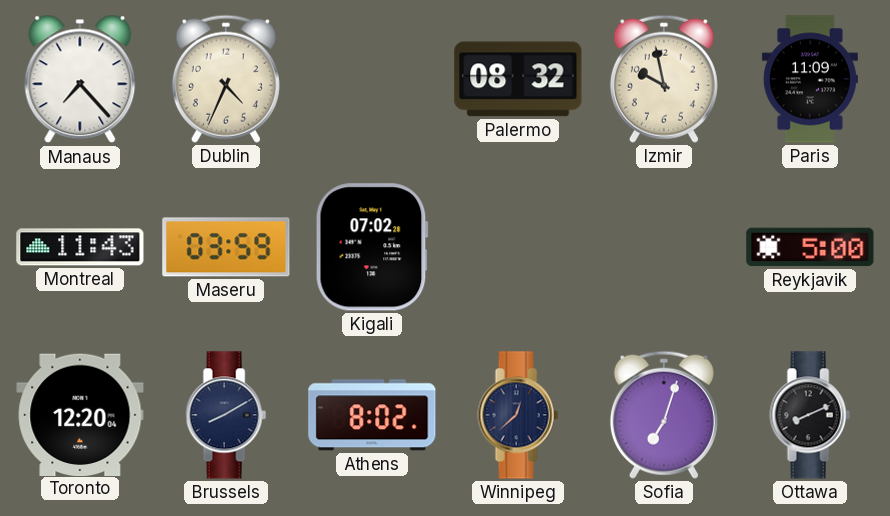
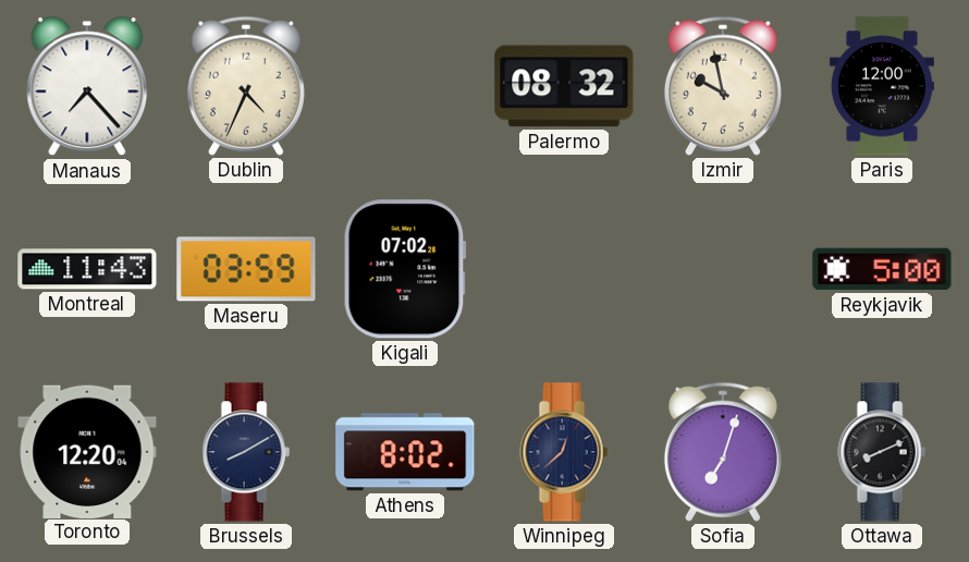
Paris: 11:09 -> 12:00
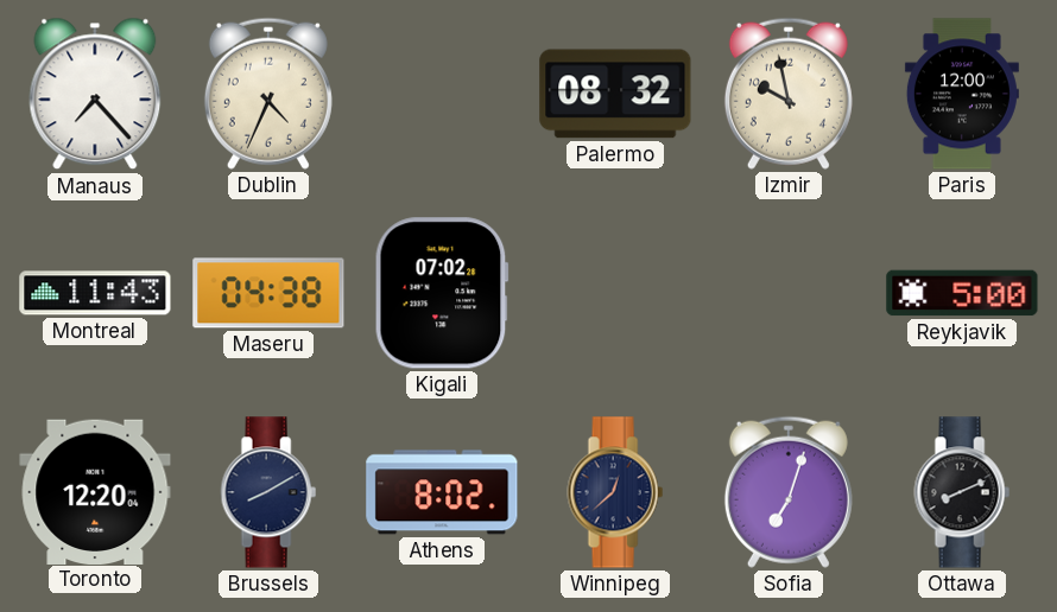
Maseru: 03:59 -> 04:38
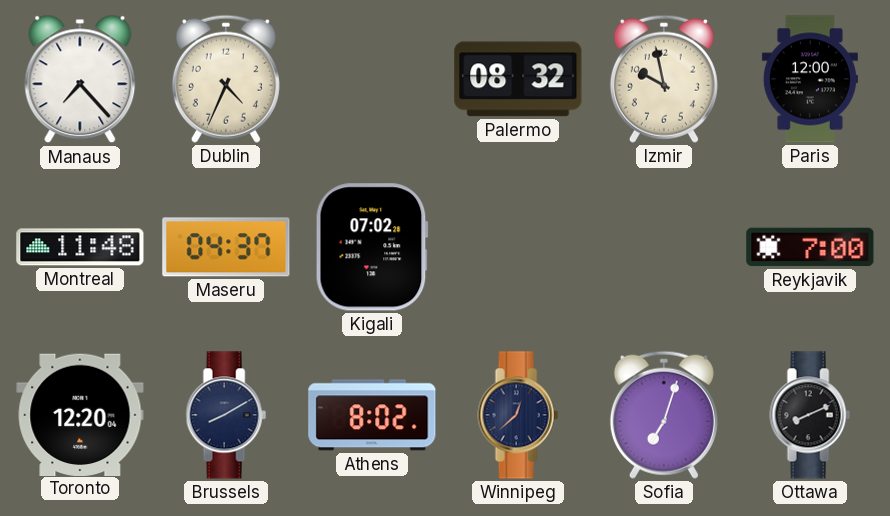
Montreal: 11:43 -> 11:48
Maseru: 04:38 -> 04:37
Reykjavik: 5:00 -> 7:00
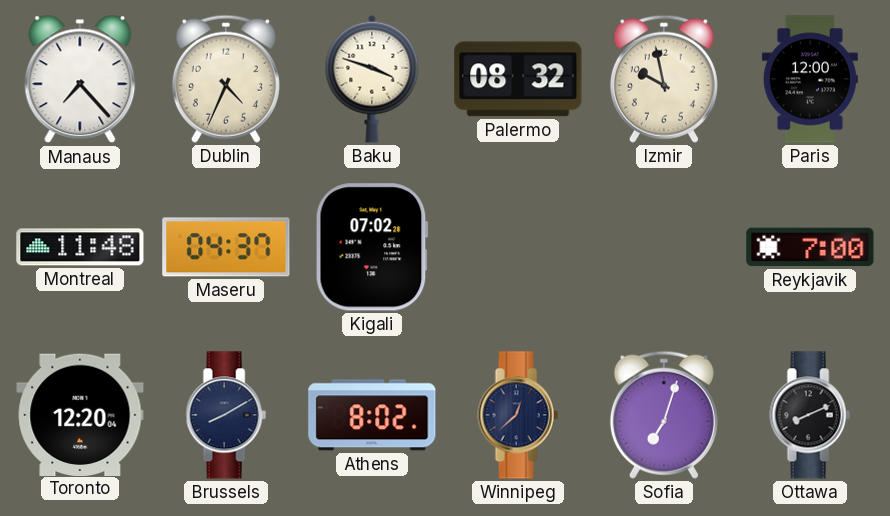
Baku: none -> 3:48
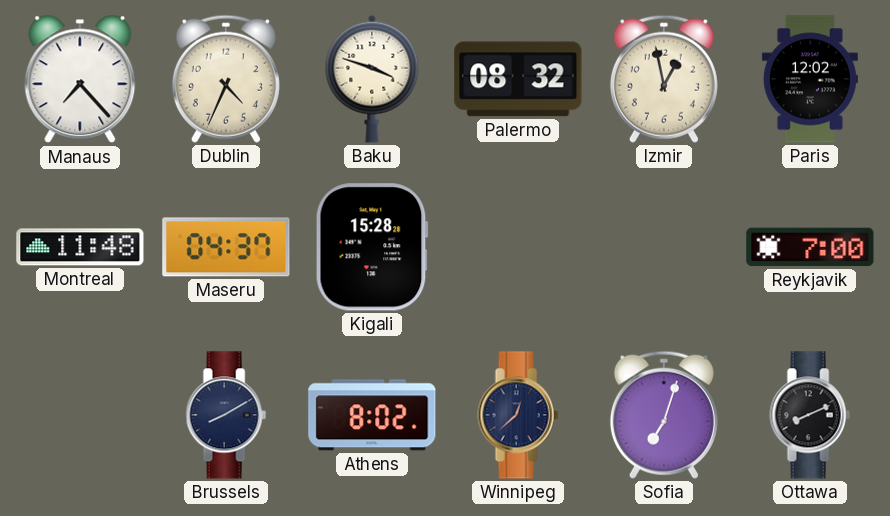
Izmir: 9:58 -> 12:58
Paris: 12:00 -> 12:02
Kigali: 07:02 -> 15:28
Toronto: 12:20 -> none
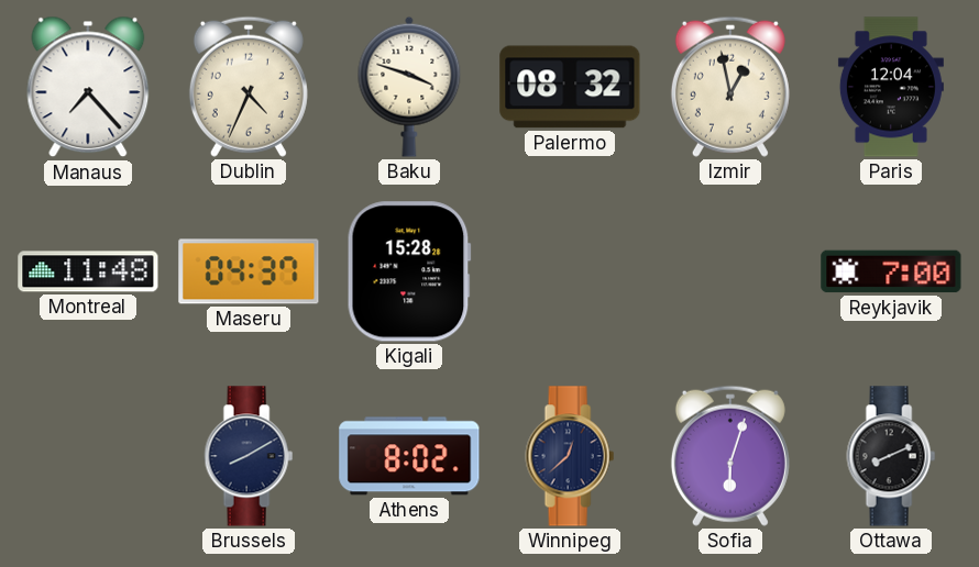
Paris: 12:02 -> 12:04
Sofia: 7:03 -> 6:03
